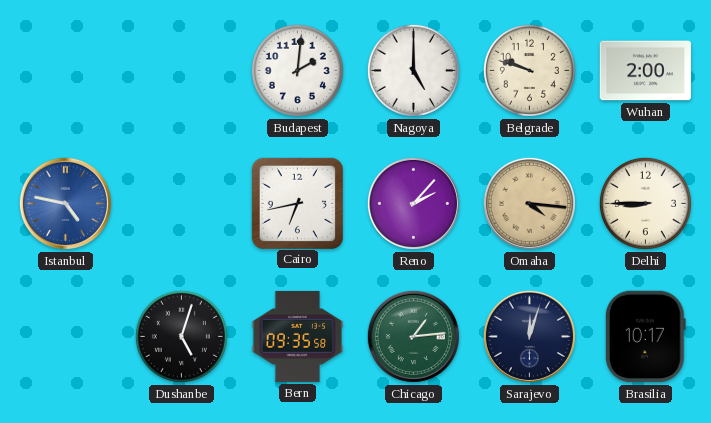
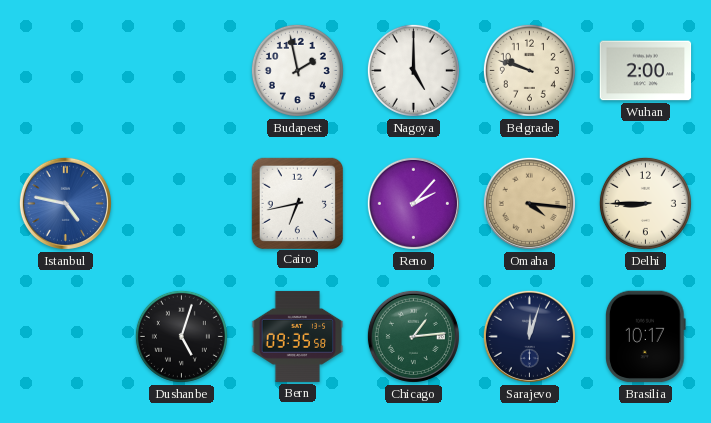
Budapest: 2:01 -> 1:58
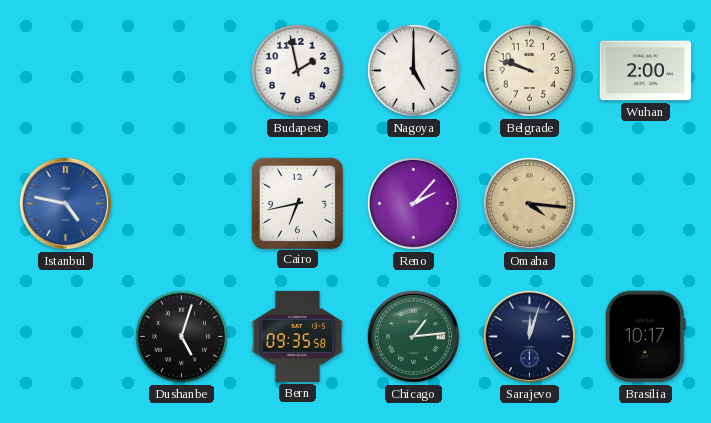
Delhi: 8:45 -> none
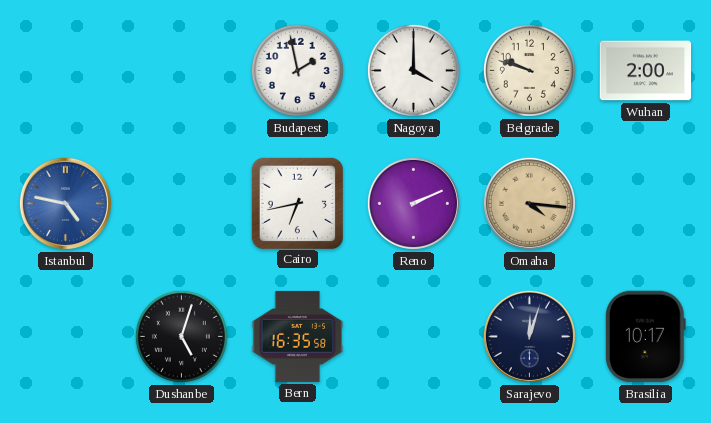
Nagoya: 5:00 -> 4:00
Reno: 2:07 -> 2:11
Bern: 09:35 -> 16:35
Chicago: 1:14 -> none
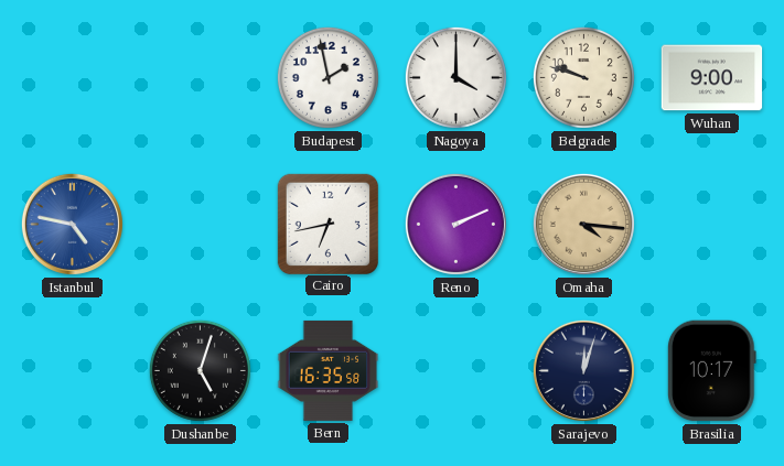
Wuhan: 2:00 -> 9:00
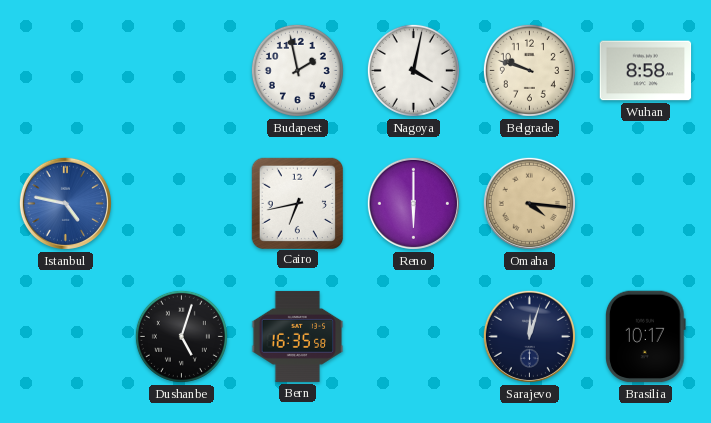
Nagoya: 4:00 -> 4:02
Wuhan: 9:00 -> 8:58
Reno: 2:11 -> 6:00
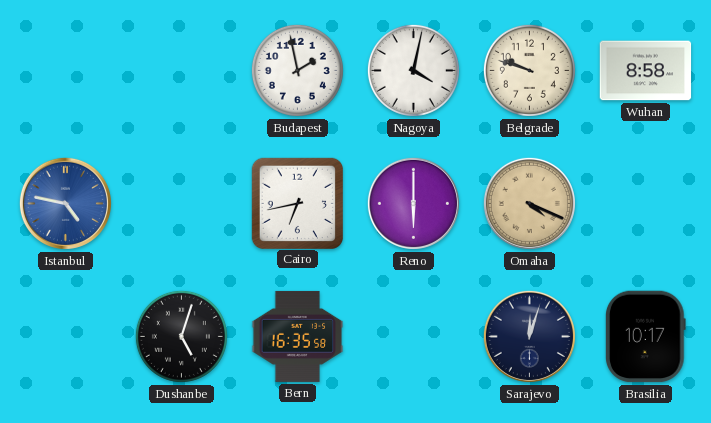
Omaha: 4:16 -> 4:19
